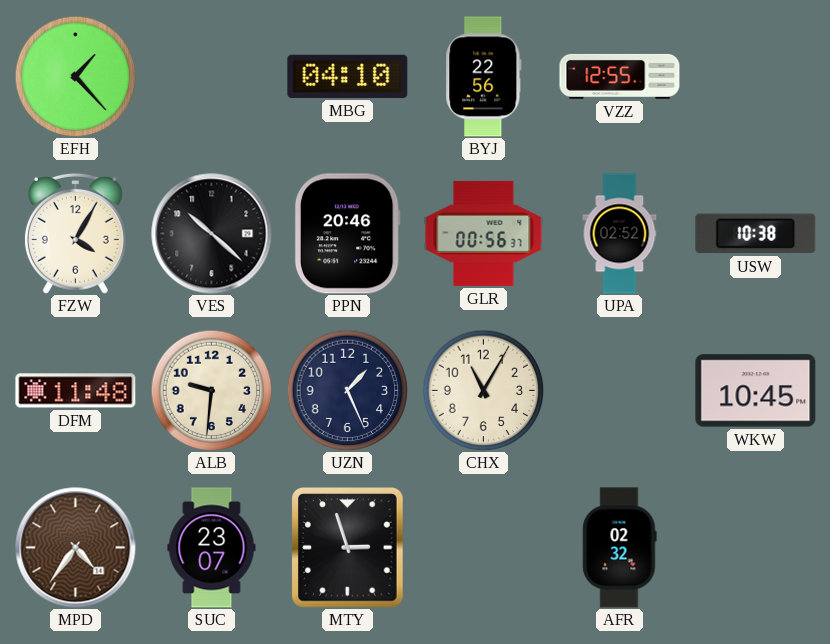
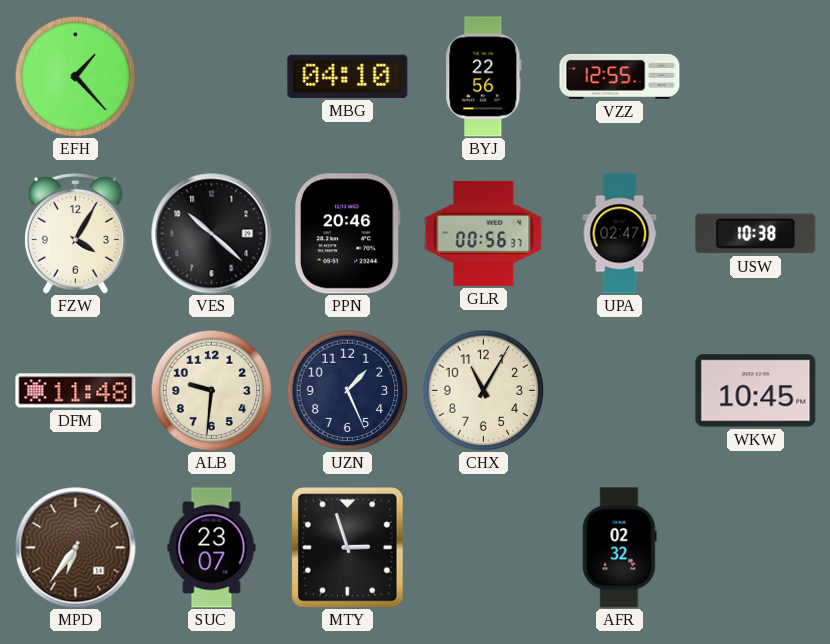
UPA: 02:52 -> 02:47
MPD: 4:36 -> 6:36
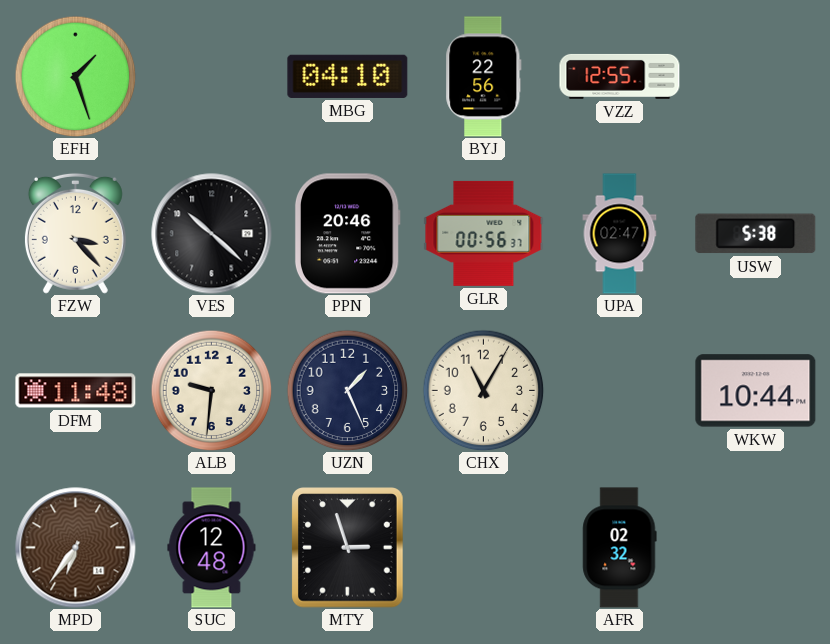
EFH: 1:23 -> 1:27
FZW: 4:05 -> 3:23
USW: 10:38 -> 5:38
WKW: 10:45 -> 10:44
SUC: 23:07 -> 12:48
